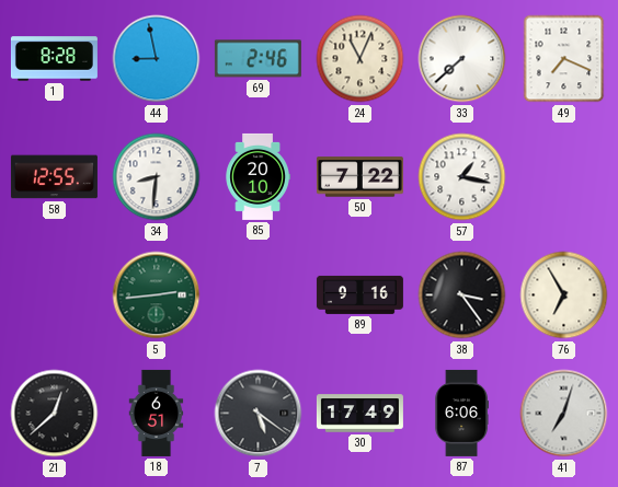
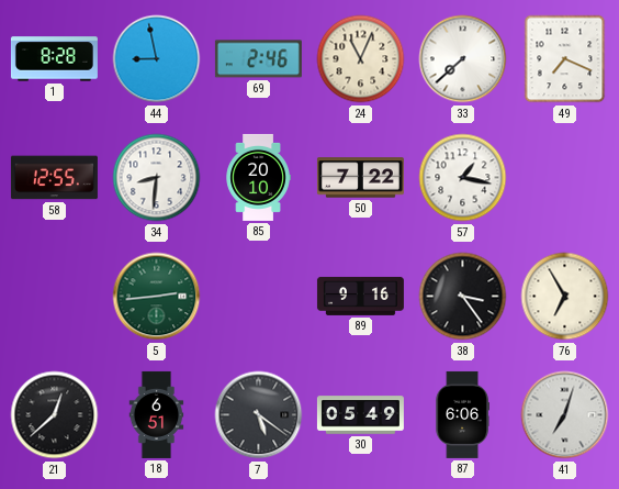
30: 17:49 -> 05:49
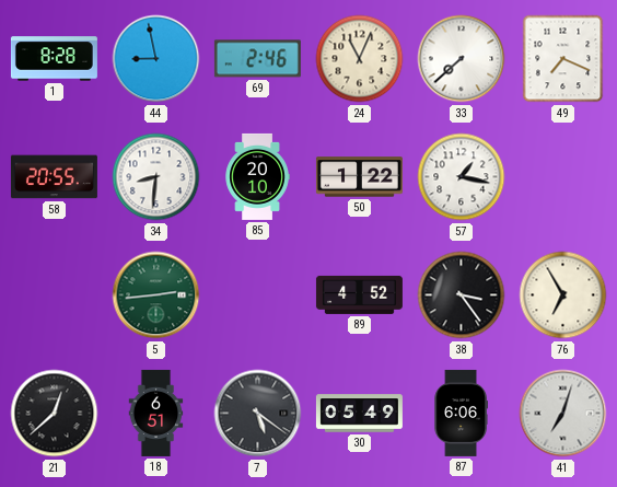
58: 12:55 -> 20:55
50: 7:22 -> 1:22
89: 9:16 -> 4:52
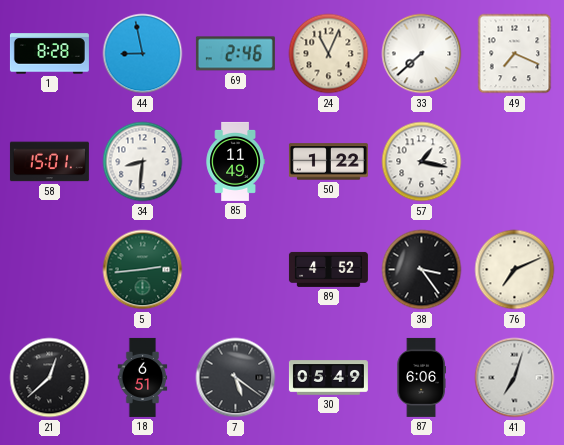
58: 20:55 -> 15:01
85: 20:10 -> 11:49
76: 6:55 -> 7:11
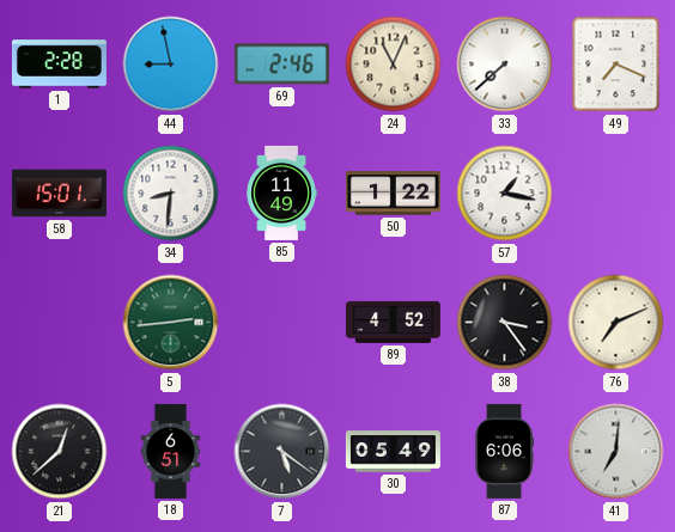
1: 8:28 -> 2:28
41: 7:03 -> 7:01
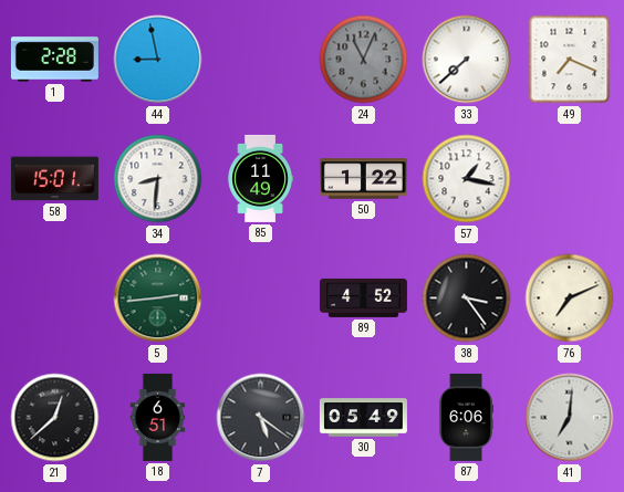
69: 2:46 -> none
24 dial: cream -> grey
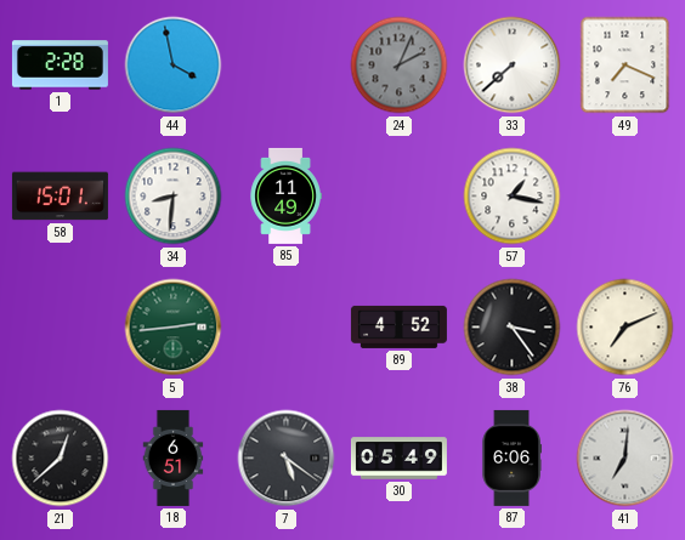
44: 8:58 -> 3:58
24: 11:04 -> 2:04
50: 1:22 -> none
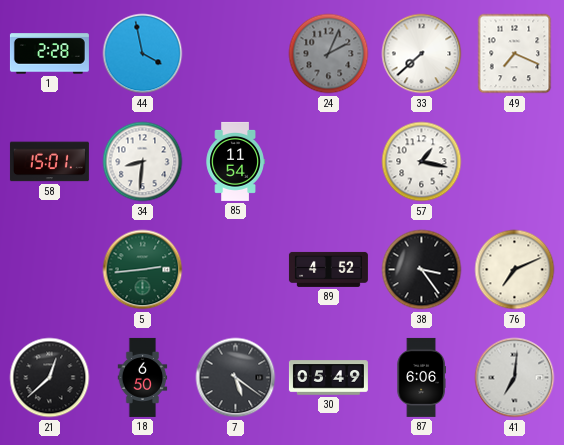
85: 11:49 -> 11:54
18: 6:51 -> 6:50
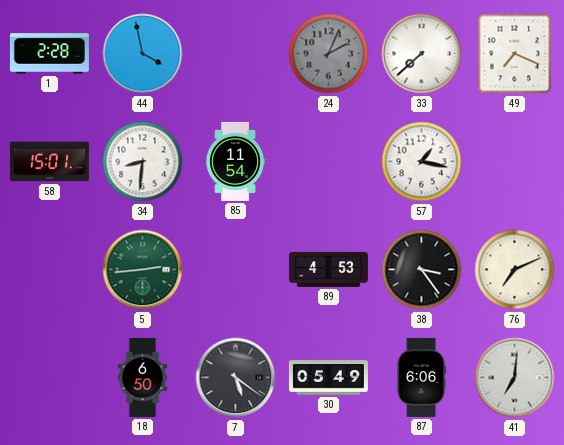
89: 4:52 -> 4:53
21: 12:38 -> none
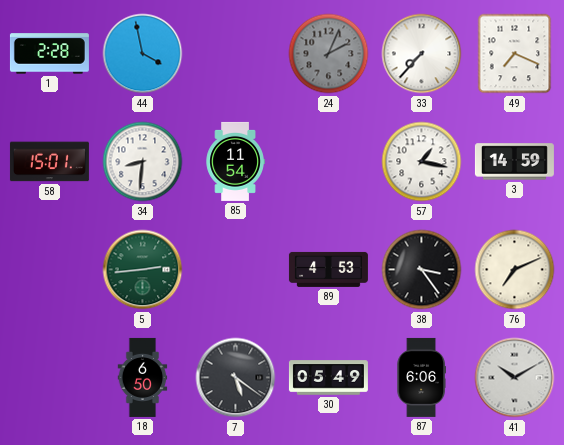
33: 7:38 -> 7:37
3: none -> 14:59
41: 7:01 -> 10:10
